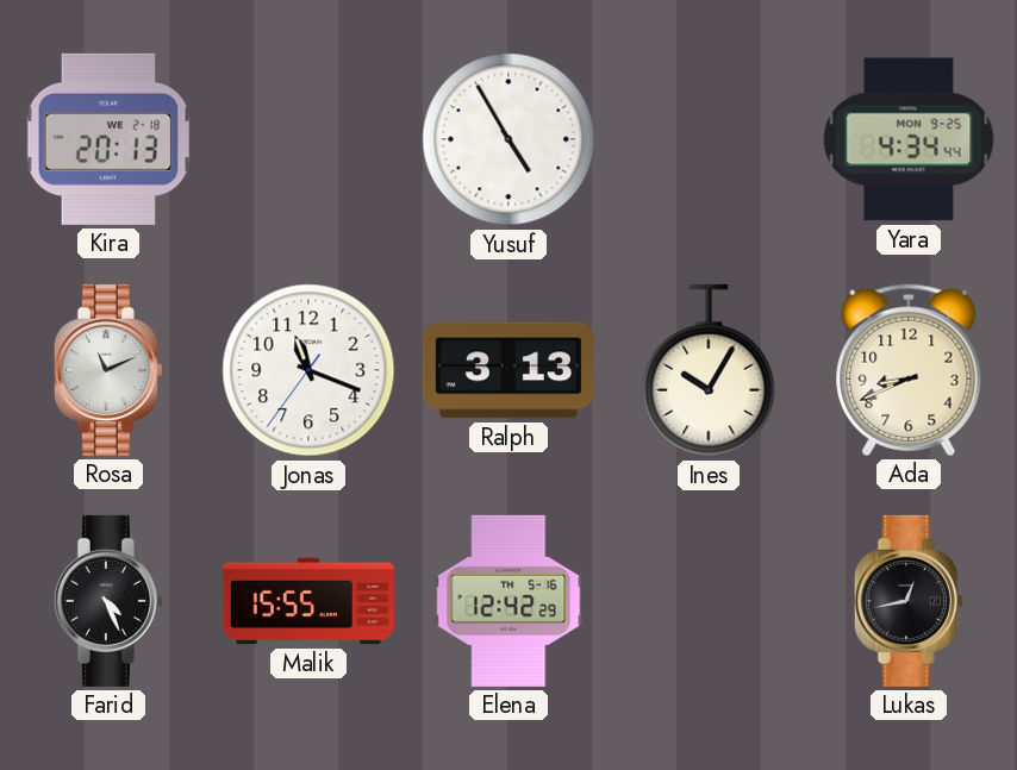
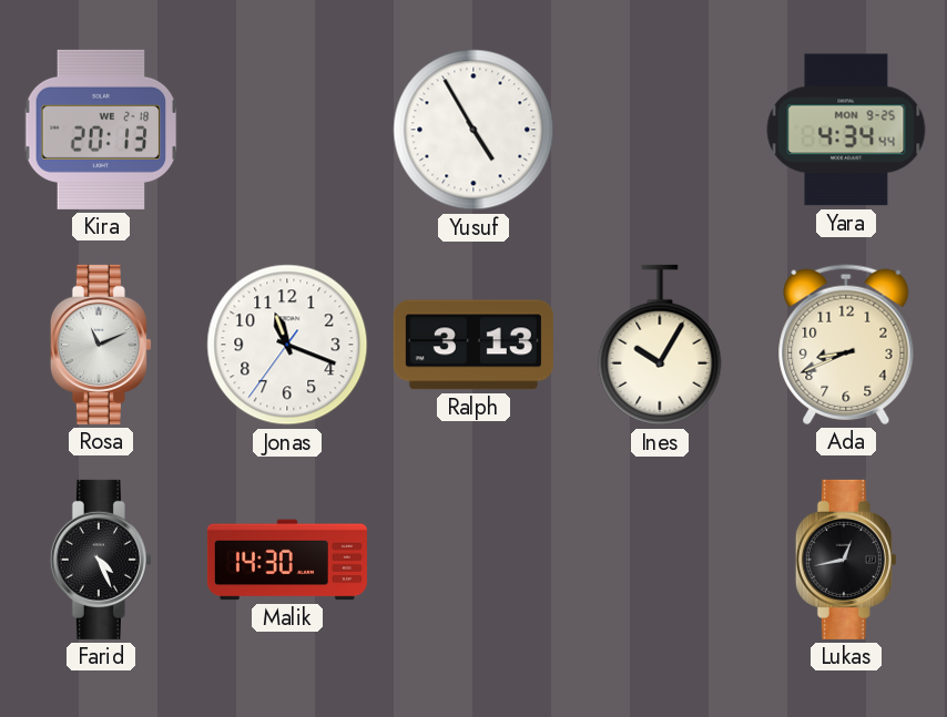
Malik: 15:55 -> 14:30
Elena: 12:42 -> none
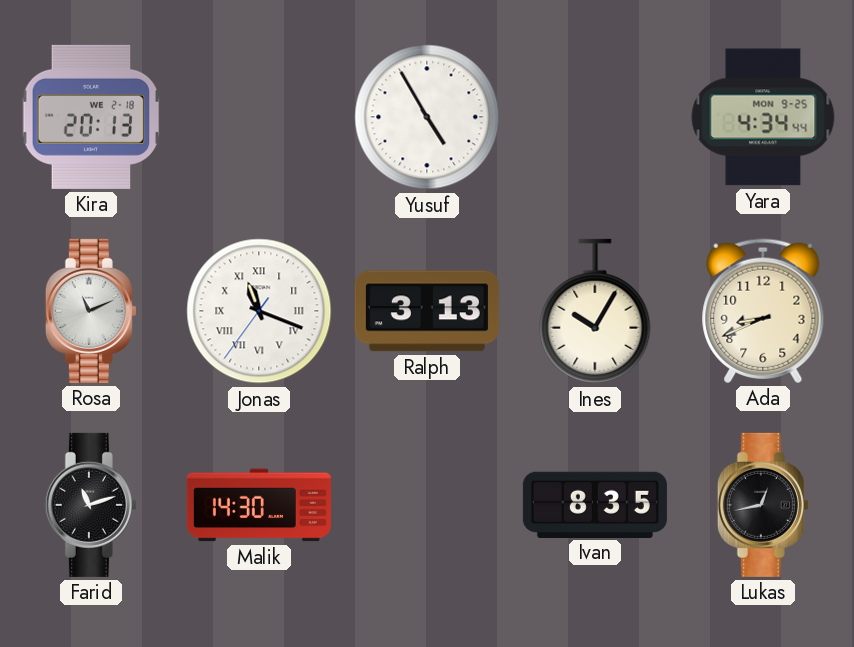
Jonas numerals: Arabic -> Roman
Farid: 4:26 -> 11:12
Ivan: none -> 8:35
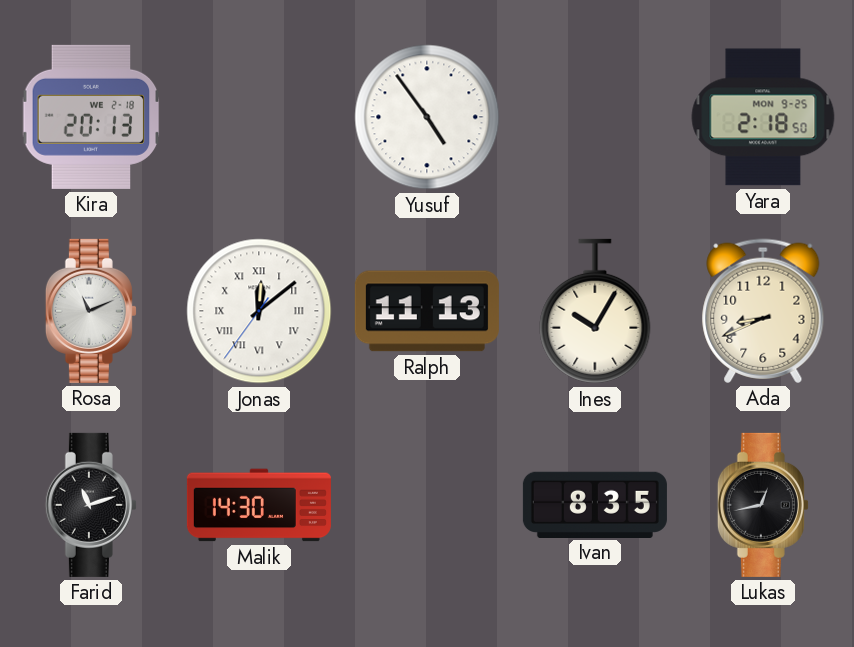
Yusuf: 4:55 -> 4:54
Yara: 4:34 -> 2:18
Jonas: 11:18 -> 12:08
Ralph: 3:13 -> 11:13
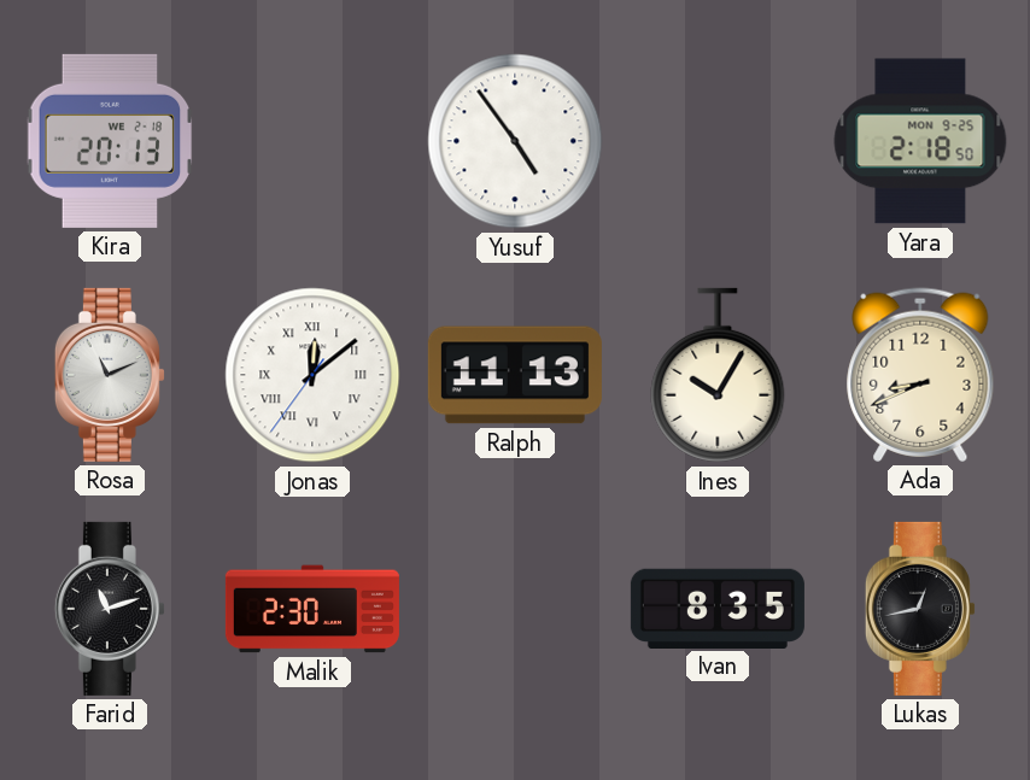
Malik: 14:30 -> 2:30
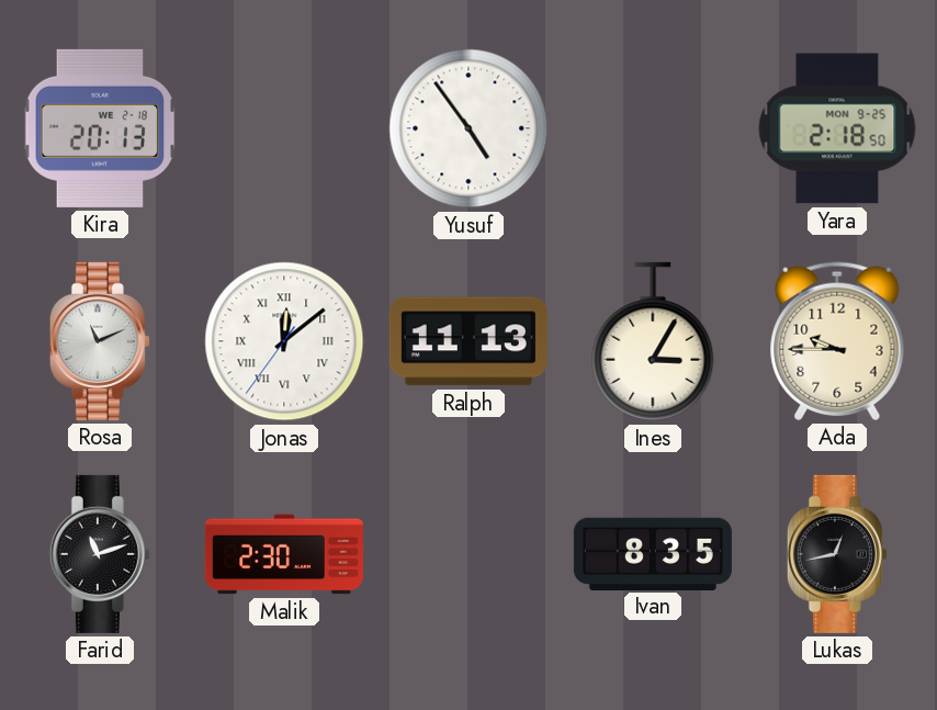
Ines: 10:05 -> 3:05
Ada: 8:41 -> 9:45
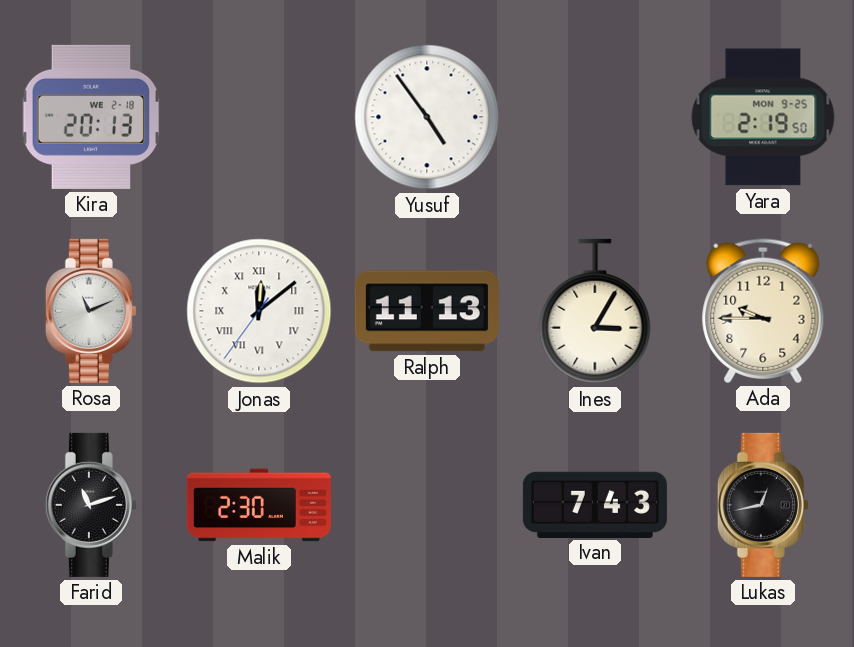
Yara: 2:18 -> 2:19
Ivan: 8:35 -> 7:43
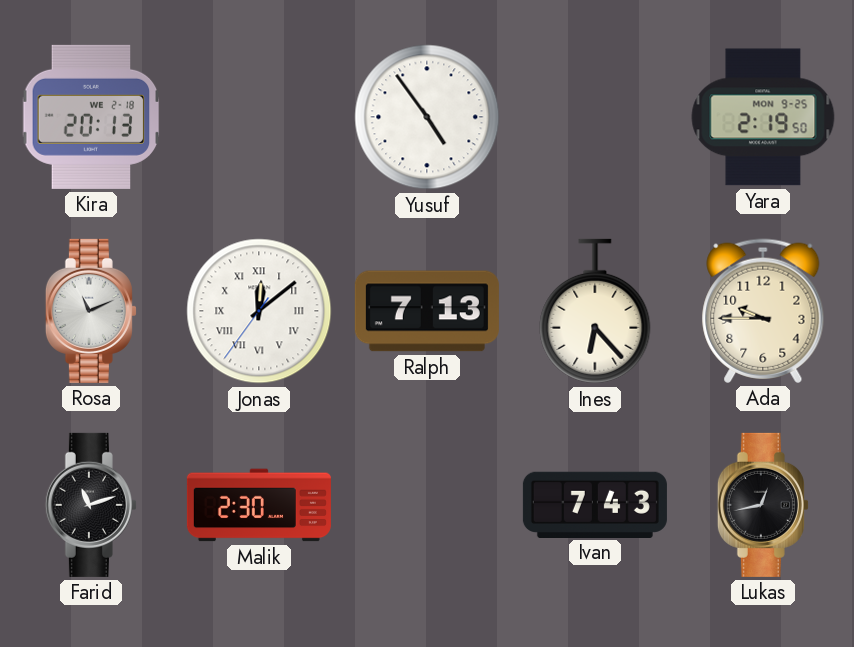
Ralph: 11:13 -> 7:13
Ines: 3:05 -> 6:23
